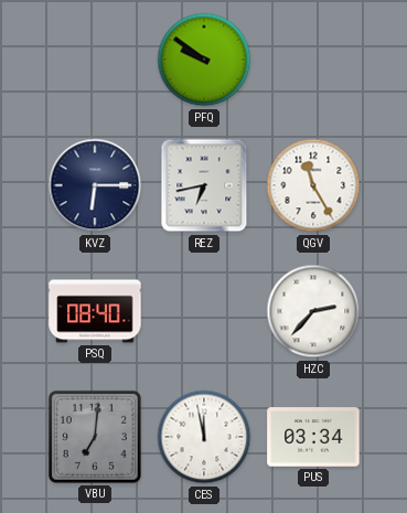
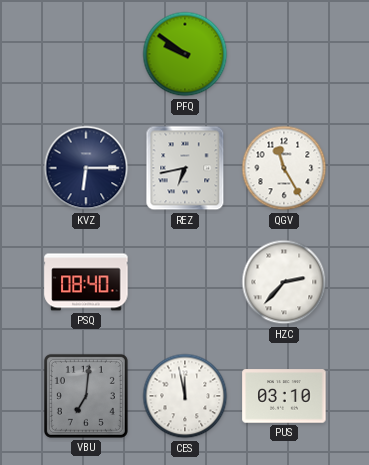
PUS: 03:34 -> 03:10
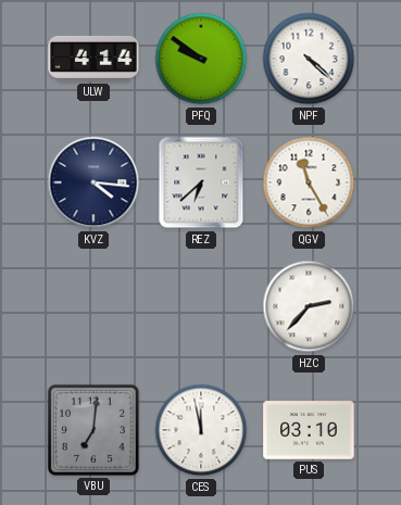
ULW: none -> 4:14
NPF: none -> 4:22
KVZ: 6:15 -> 4:16
REZ: 6:43 -> 6:38
PSQ: 08:40 -> none
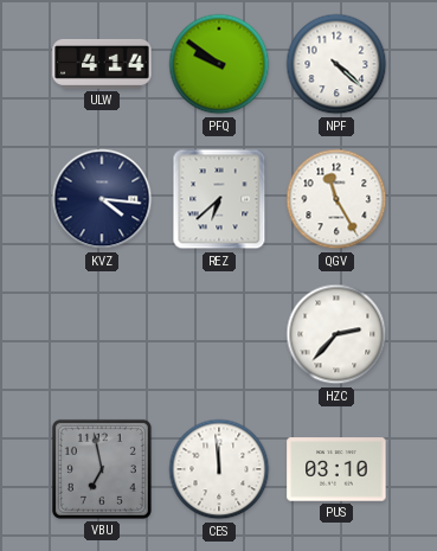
VBU: 7:01 -> 6:58
CES: 11:58 -> 11:59
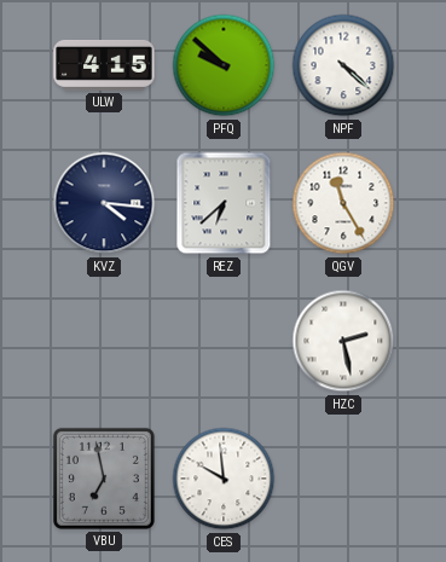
ULW: 4:14 -> 4:15
PFQ: 9:51 -> 9:52
HZC: 2:37 -> 2:28
CES: 11:59 -> 9:59
PUS: 03:10 -> none
